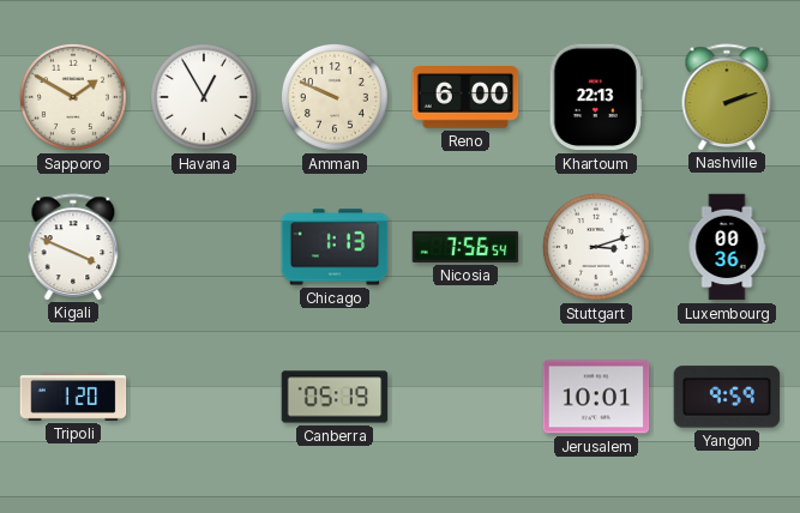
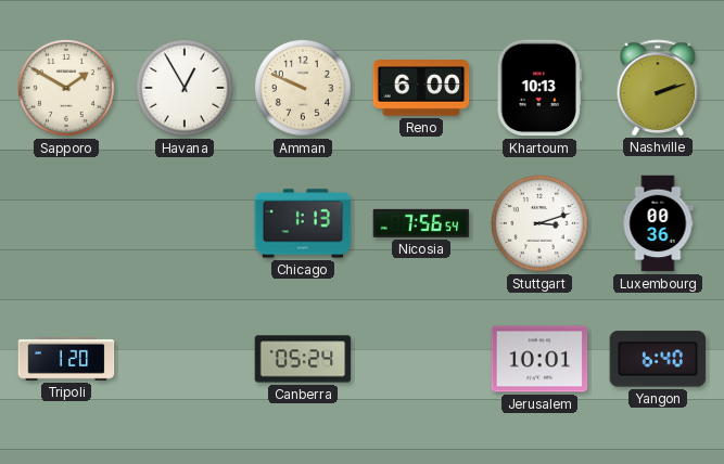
Khartoum: 22:13 -> 10:13
Kigali: 3:49 -> none
Canberra: 05:19 -> 05:24
Yangon: 9:59 -> 6:40
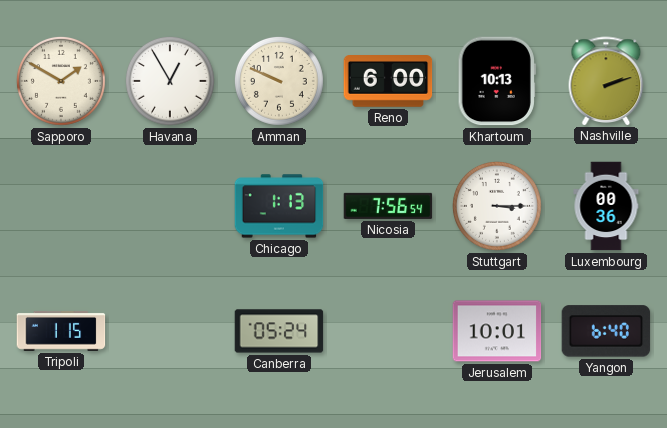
Stuttgart: 3:12 -> 3:15
Tripoli: 1:20 -> 1:15
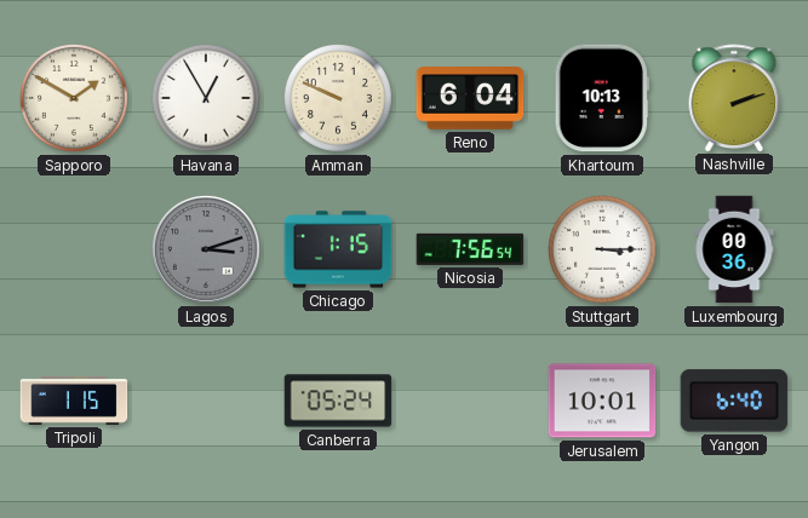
Reno: 6:00 -> 6:04
Lagos: none -> 3:12
Chicago: 1:13 -> 1:15
